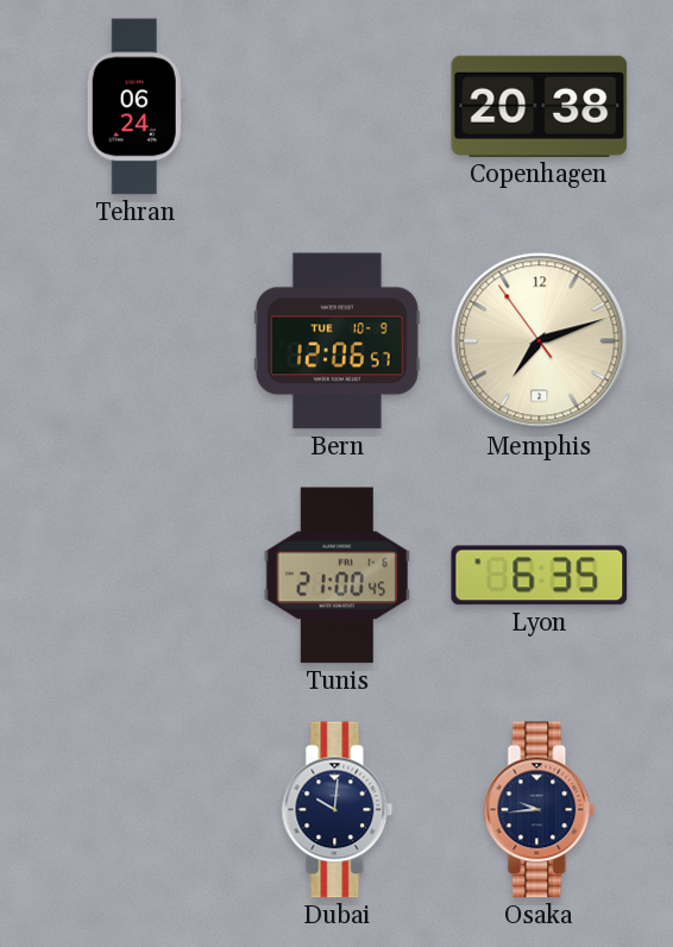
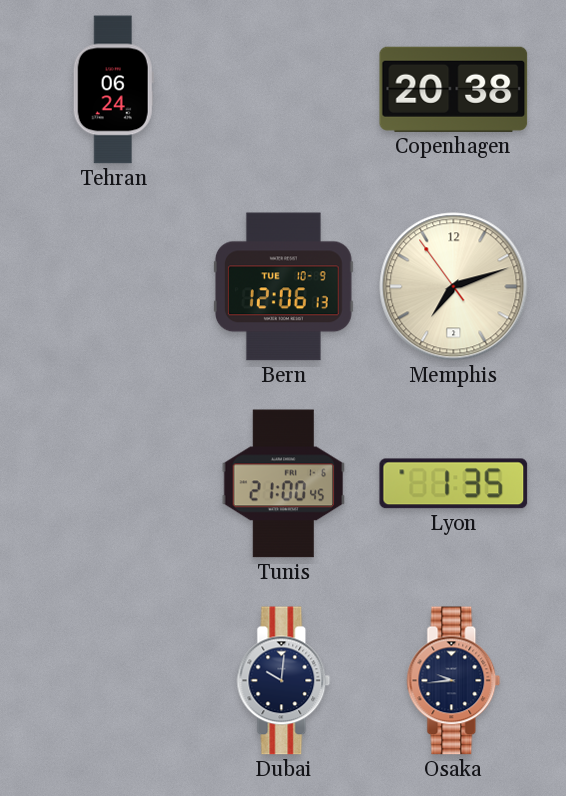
Bern: 12:06:57 -> 12:06:13
Lyon: 6:35 -> 1:35
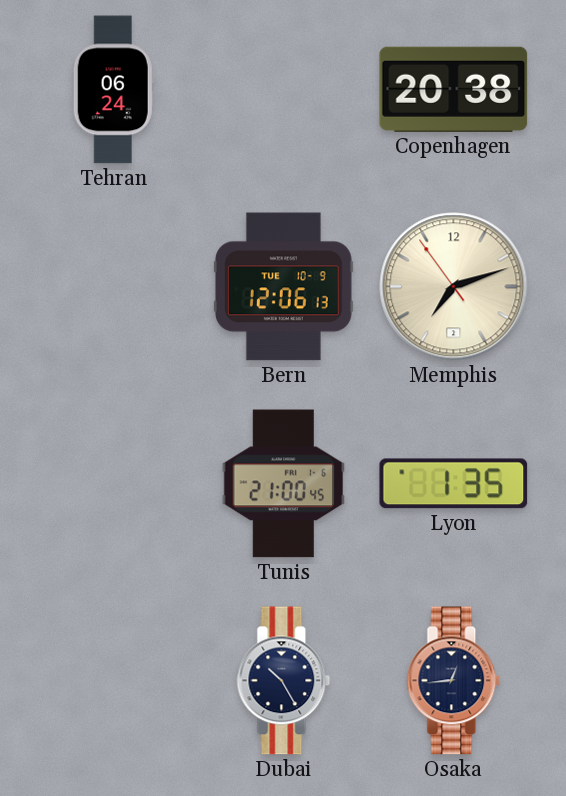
Dubai: 10:01 -> 10:25
Osaka: 9:44 -> 12:44
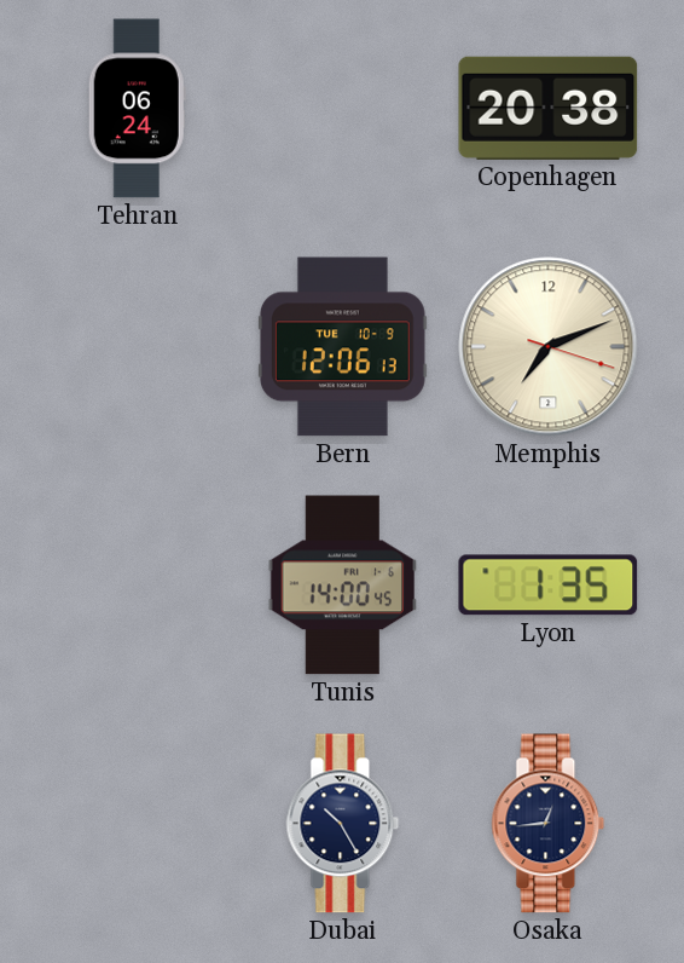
Memphis: 7:11:54 -> 7:11:18
Tunis: 21:00 -> 14:00
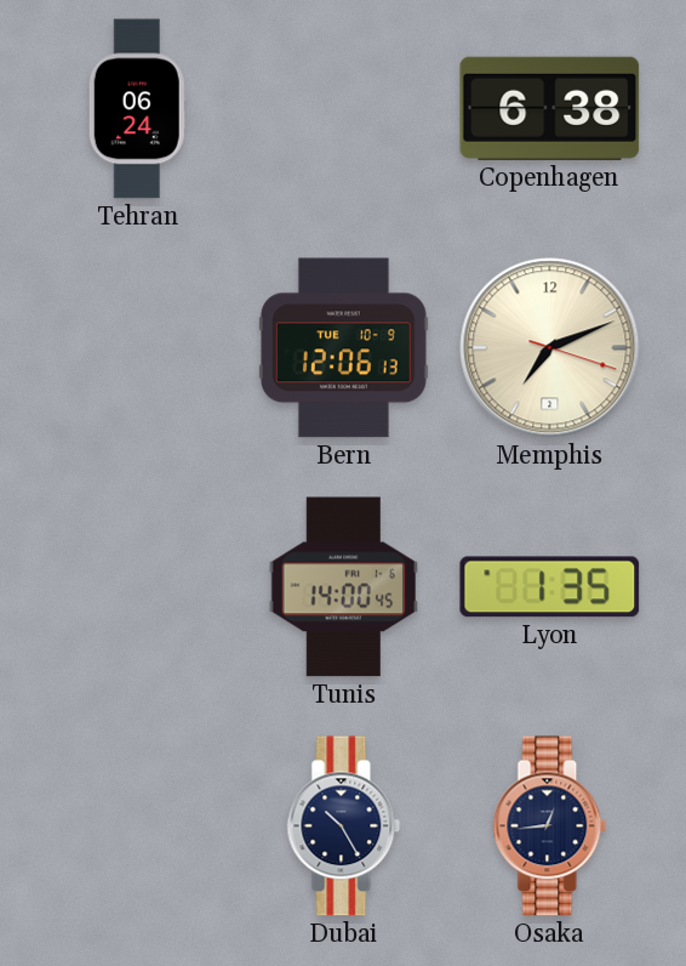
Copenhagen: 20:38 -> 6:38
